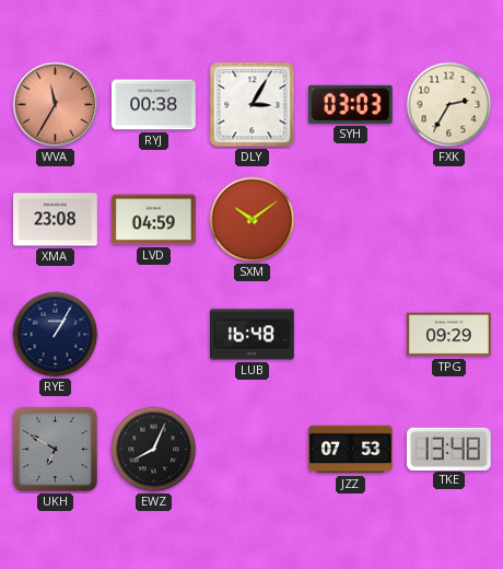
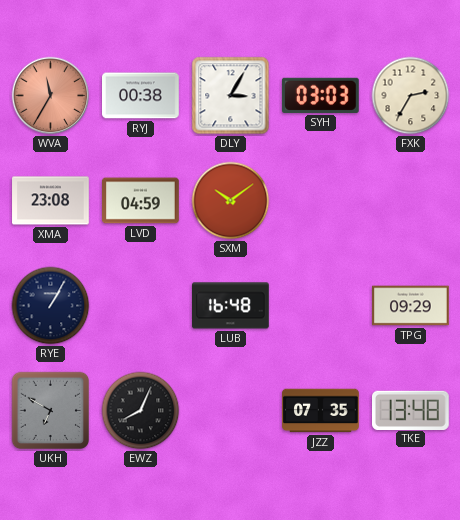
JZZ: 07:53 -> 07:35
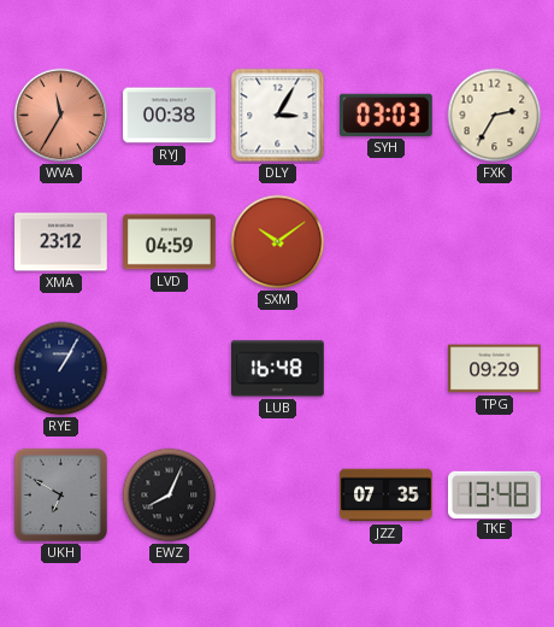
XMA: 23:08 -> 23:12
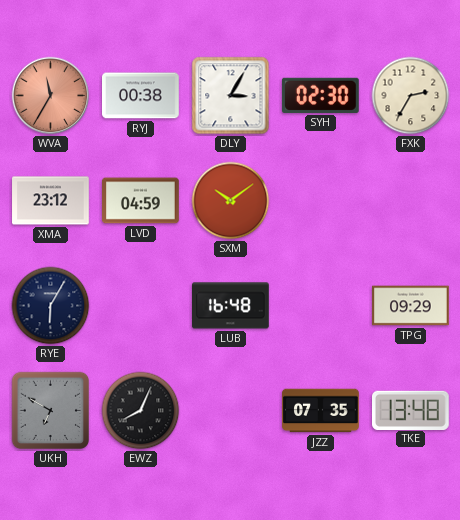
SYH: 03:03 -> 02:30
RYE: 1:05 -> 6:05
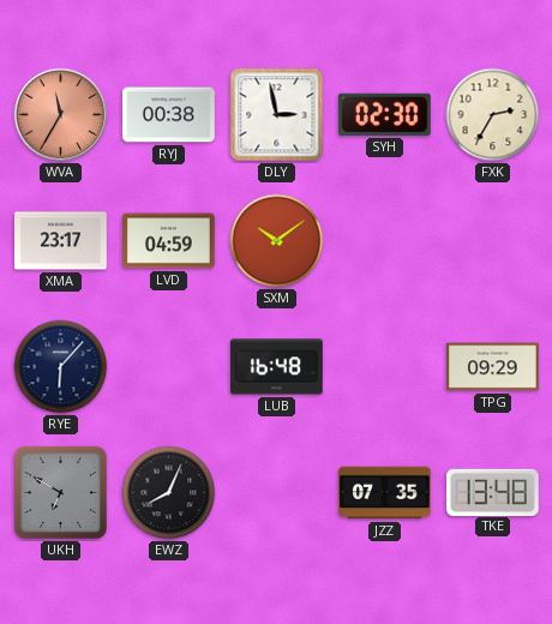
DLY: 3:05 -> 2:58
XMA: 23:12 -> 23:17
RYE: 6:05 -> 6:07
